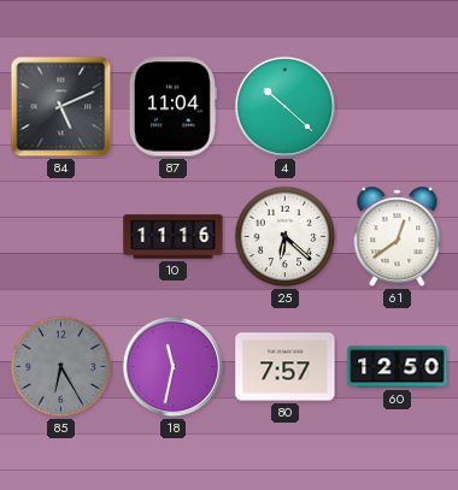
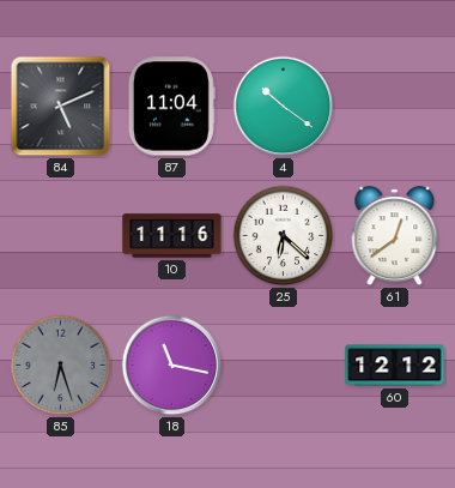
4: 10:22 -> 10:21
85: 6:25 -> 6:27
18: 11:32 -> 11:17
80: 7:57 -> none
60: 12:50 -> 12:12
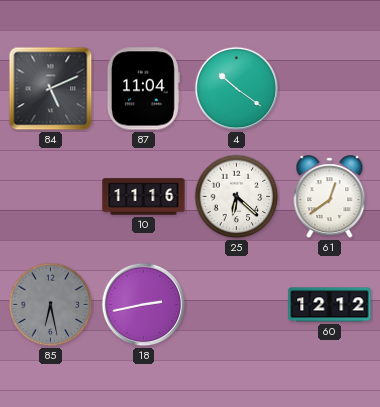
85: 6:27 -> 6:28
18: 11:17 -> 2:43
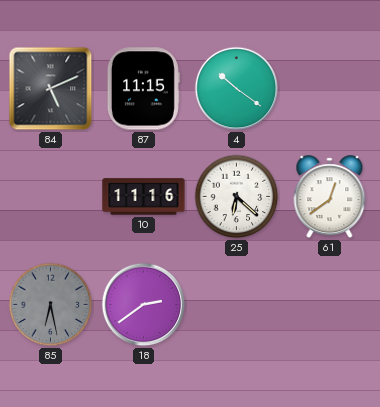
87: 11:04 -> 11:15
18: 2:43 -> 2:39
60: 12:12 -> none
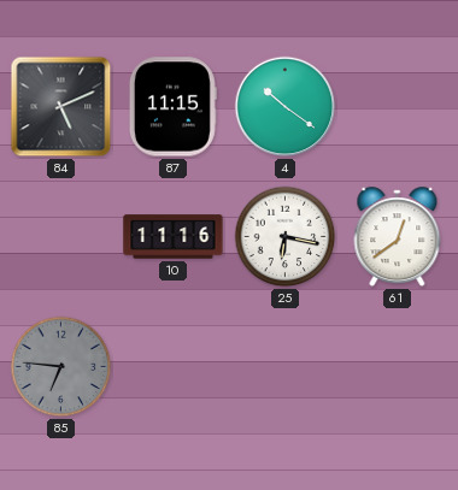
25: 6:22 -> 6:17
85: 6:28 -> 6:46
18: 2:39 -> none
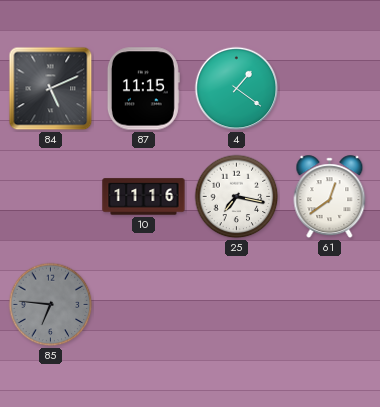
4: 10:21 -> 1:21
25: 6:17 -> 7:17
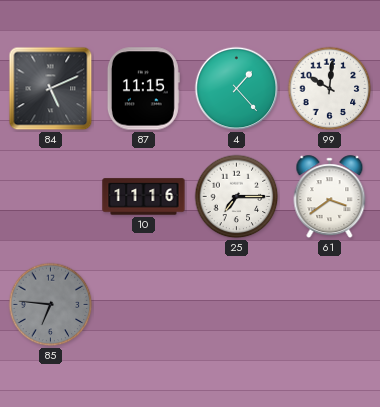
4: 1:21 -> 1:23
99: none -> 10:01
25: 7:17 -> 7:15
61: 12:39 -> 3:39
